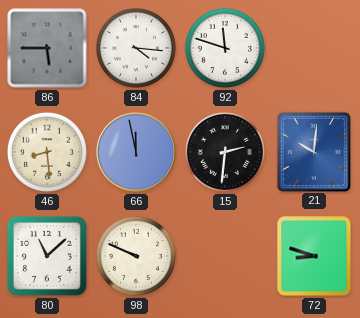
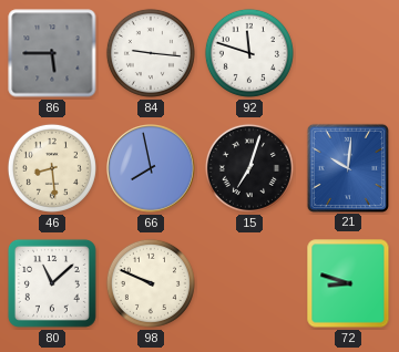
84: 4:16 -> 9:16
66: 11:58 -> 7:58
15: 2:31 -> 7:03
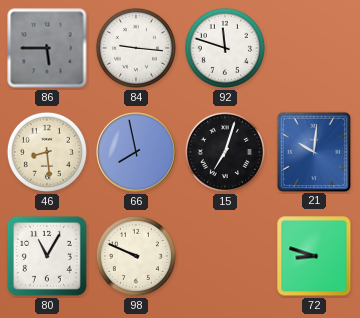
80: 11:08 -> 11:05
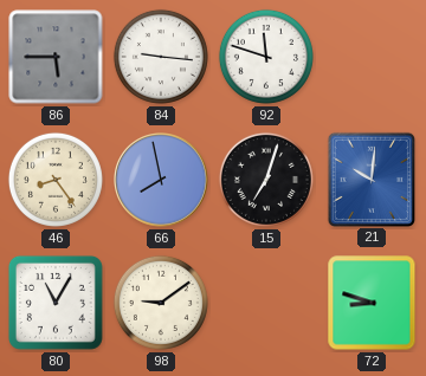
46: 8:29 -> 8:24
98: 9:49 -> 9:09
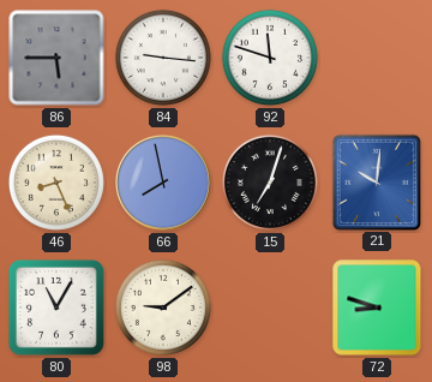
46: 8:24 -> 8:26
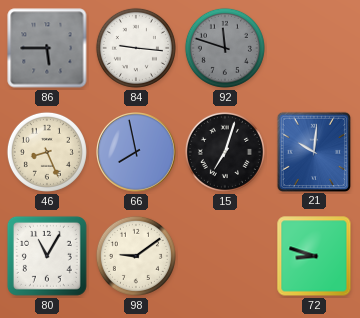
92 dial: white -> grey
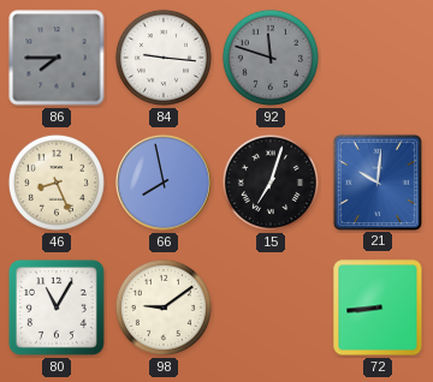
86: 5:45 -> 7:45
72: 8:48 -> 8:44
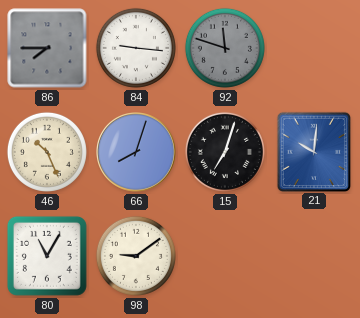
46: 8:26 -> 10:26
66: 7:58 -> 8:03
72: 8:44 -> none
